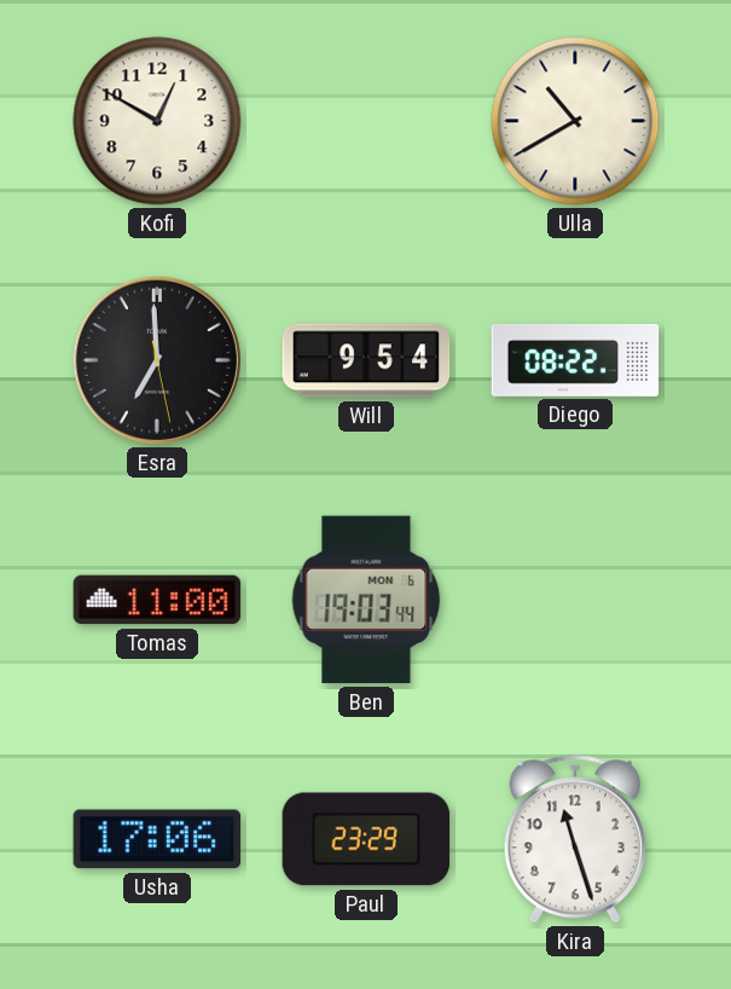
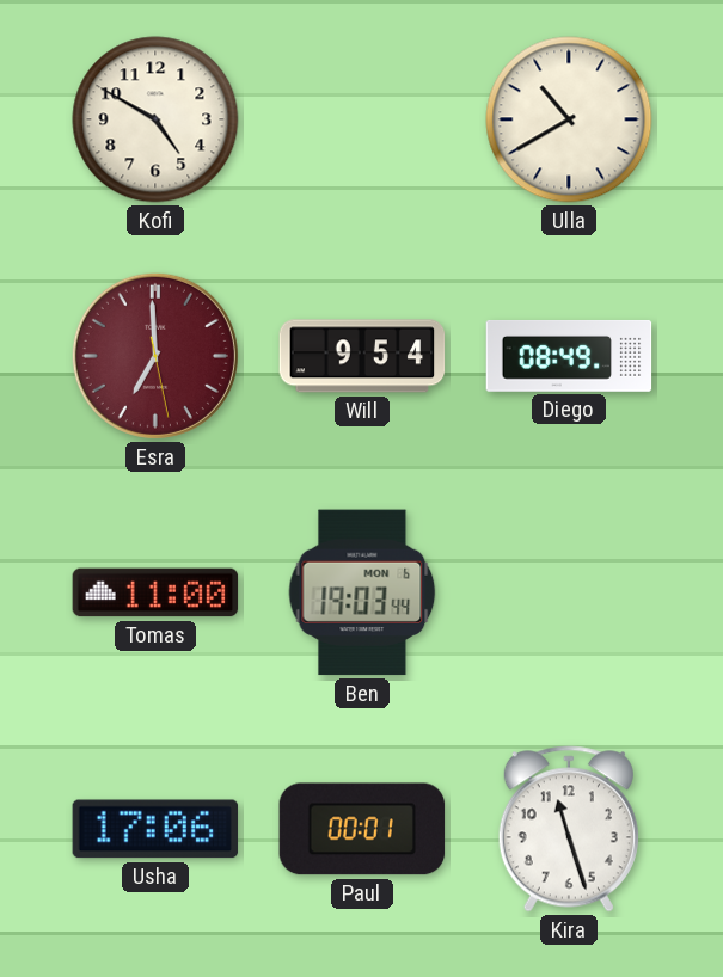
Kofi: 12:50 -> 4:50
Esra dial: black -> burgundy
Diego: 08:22 -> 08:49
Paul: 23:29 -> 00:01
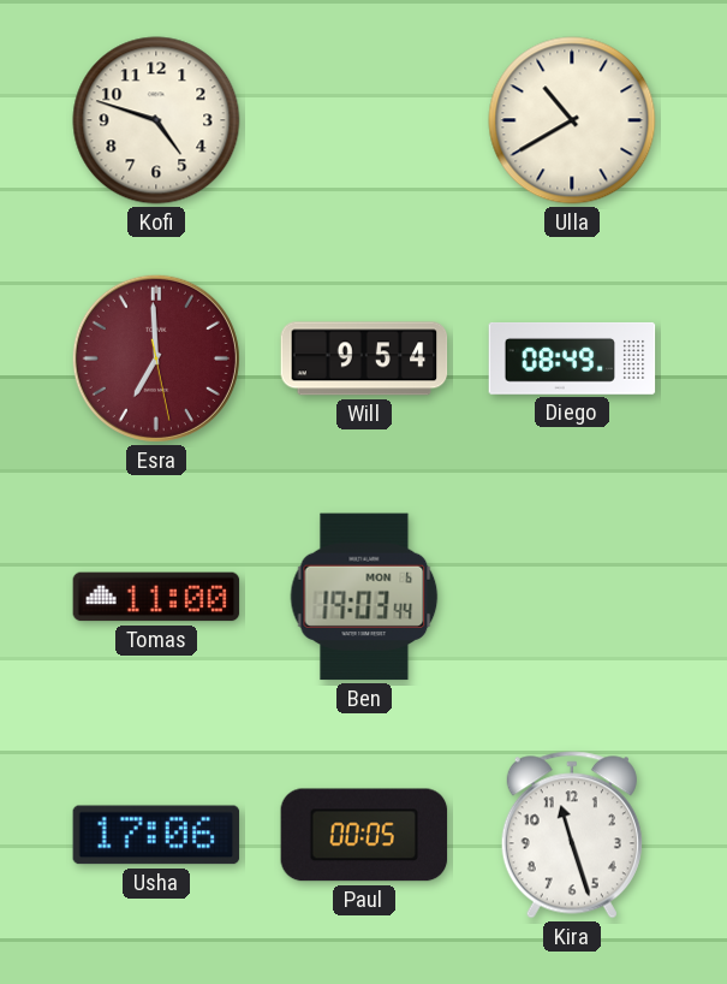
Kofi: 4:50 -> 4:48
Paul: 00:01 -> 00:05
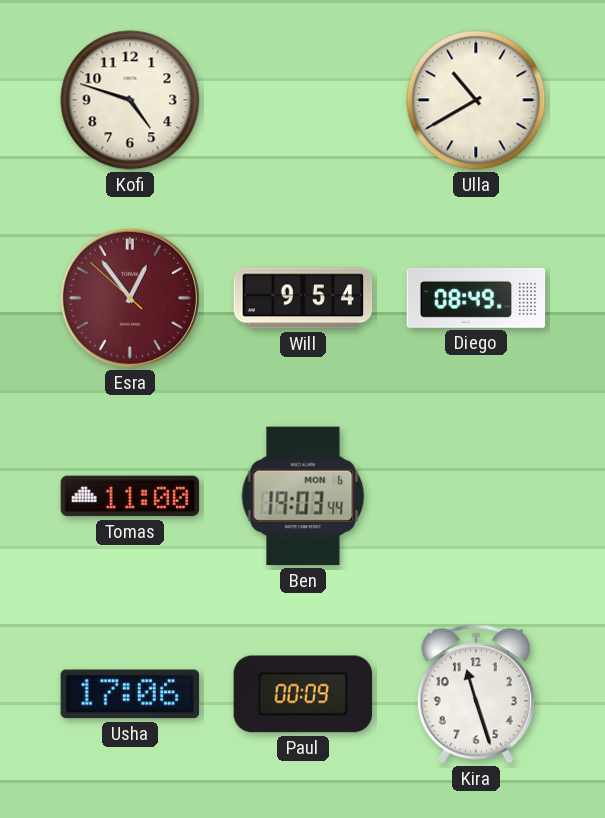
Esra: 6:59 -> 12:53
Paul: 00:05 -> 00:09
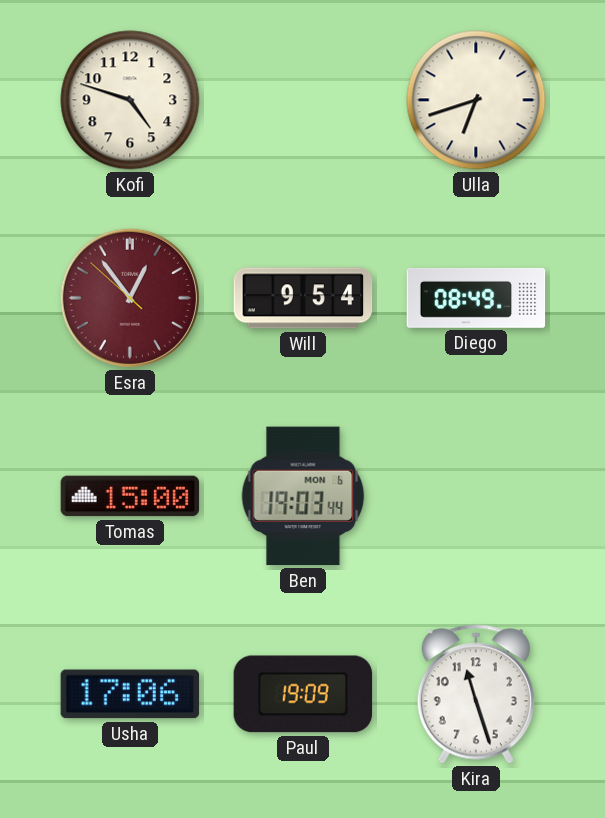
Ulla: 10:40 -> 6:42
Tomas: 11:00 -> 15:00
Paul: 00:09 -> 19:09
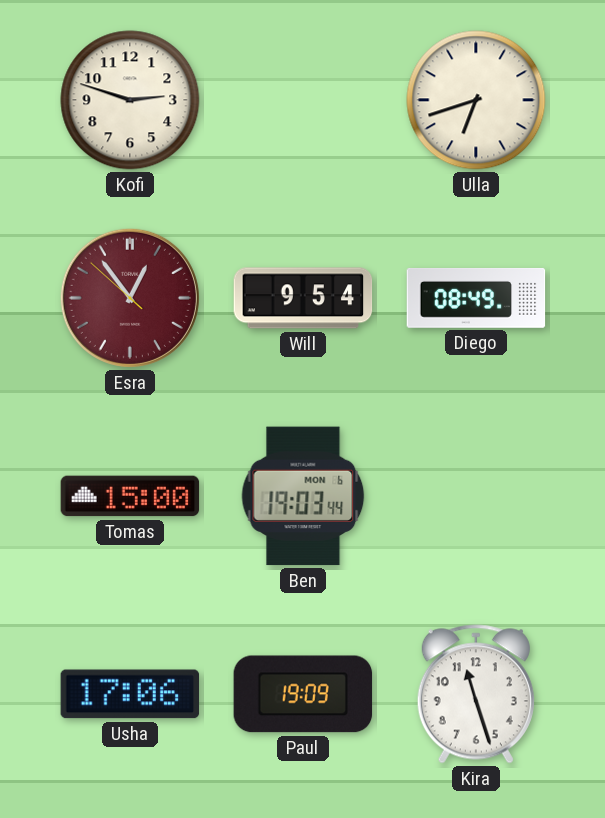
Kofi: 4:48 -> 2:48
